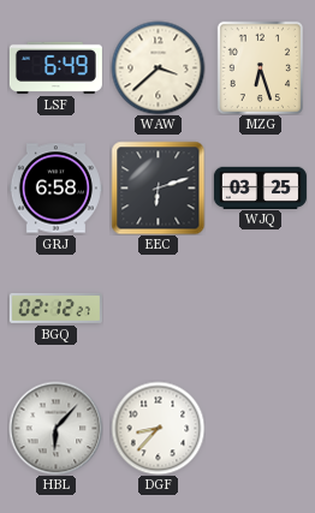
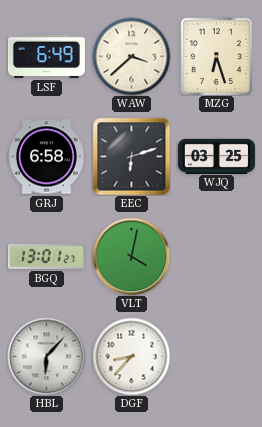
BGQ: 02:12 -> 13:01
VLT: none -> 4:02
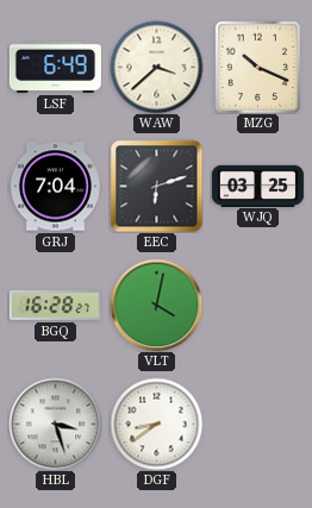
MZG: 6:27 -> 10:19
GRJ: 6:58 -> 7:04
BGQ: 13:01 -> 16:28
HBL: 6:07 -> 3:27
DGF: 8:37 -> 8:39
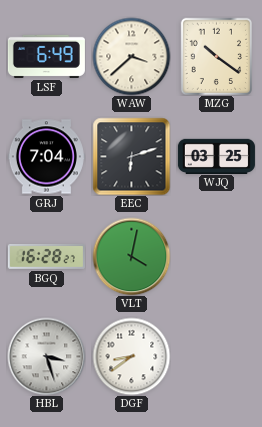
MZG: 10:19 -> 10:21
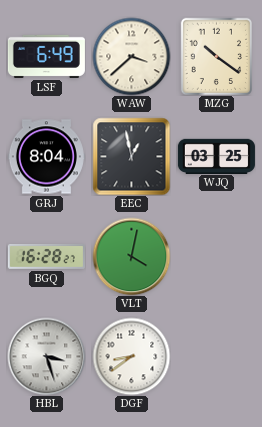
GRJ: 7:04 -> 8:04
EEC: 6:12 -> 12:58
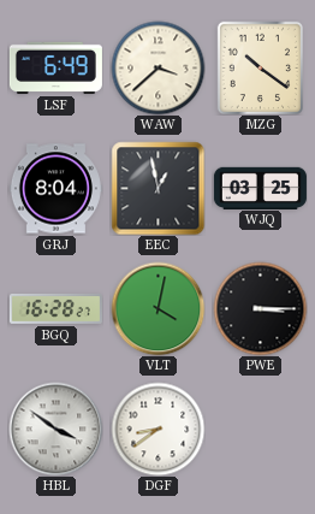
PWE: none -> 3:15
HBL: 3:27 -> 3:51
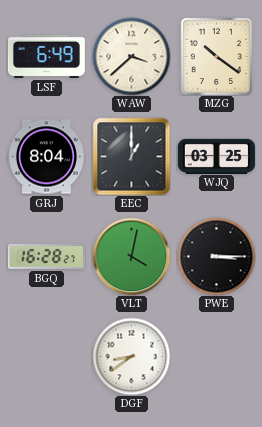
EEC: 12:58 -> 1:00
HBL: 3:51 -> none
